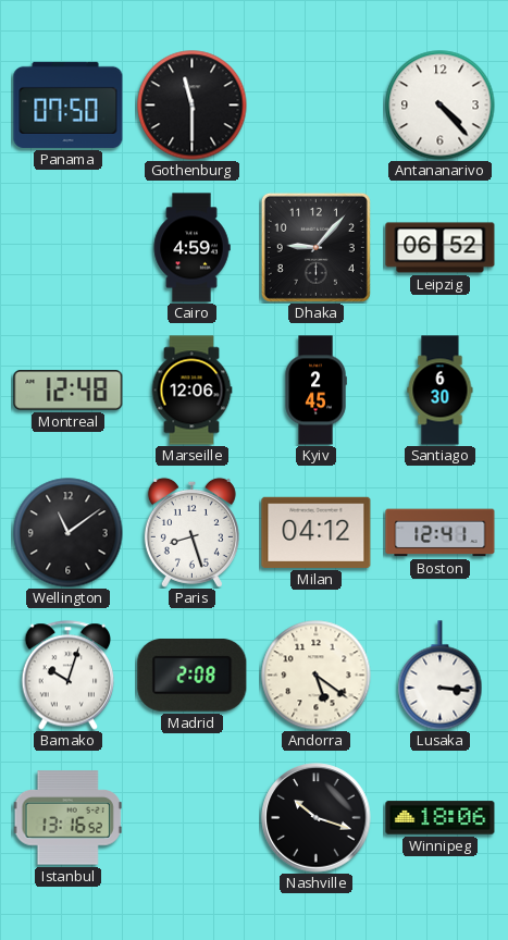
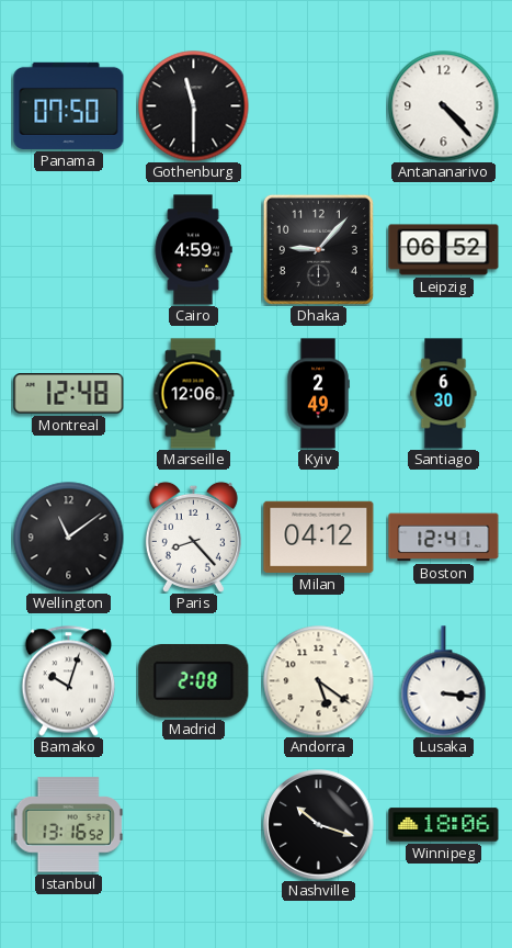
Kyiv: 2:45 -> 2:49
Paris: 8:27 -> 8:23
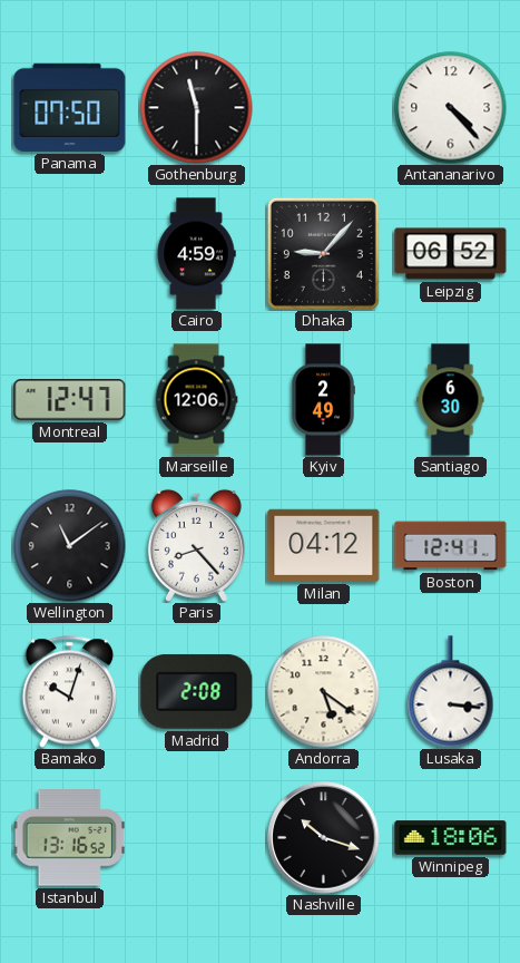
Montreal: 12:48 -> 12:47
